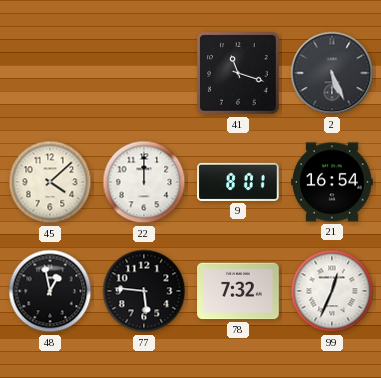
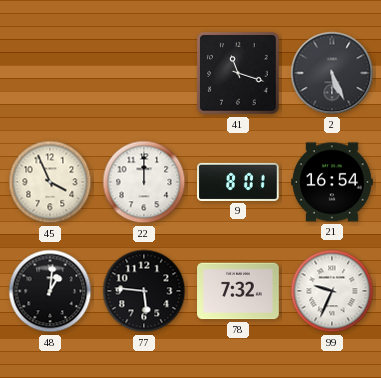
45: 4:08 -> 3:56
48: 12:58 -> 1:01
99: 12:34 -> 9:34
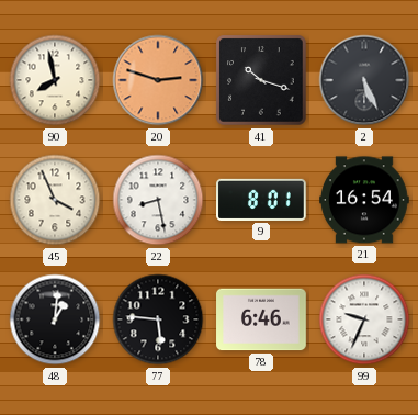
90: none -> 7:58
20: none -> 2:48
41: 11:18 -> 10:18
22: 12:00 -> 8:28
78: 7:32 -> 6:46
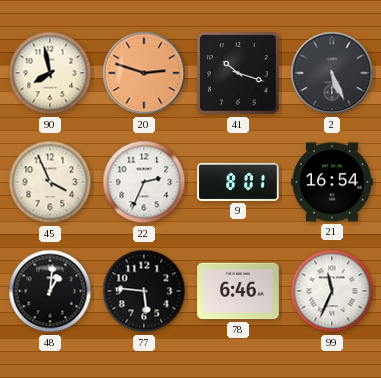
22: 8:28 -> 2:34
99: 9:34 -> 11:34
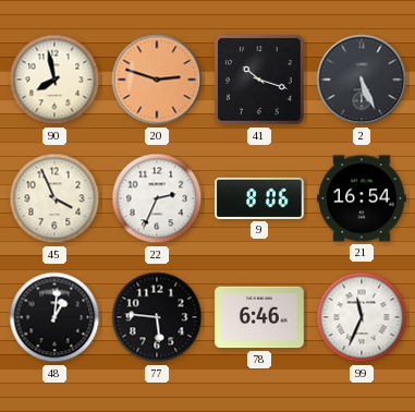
9: 8:01 -> 8:06
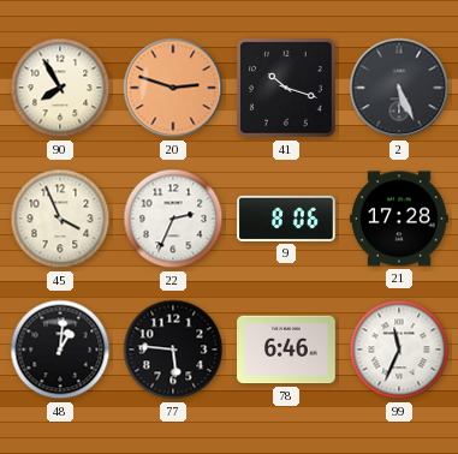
90: 7:58 -> 7:55
21: 16:54 -> 17:28
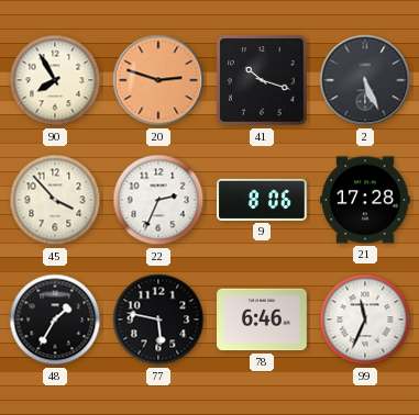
45: 3:56 -> 3:53
48: 1:01 -> 1:35
77: 5:46 -> 5:47
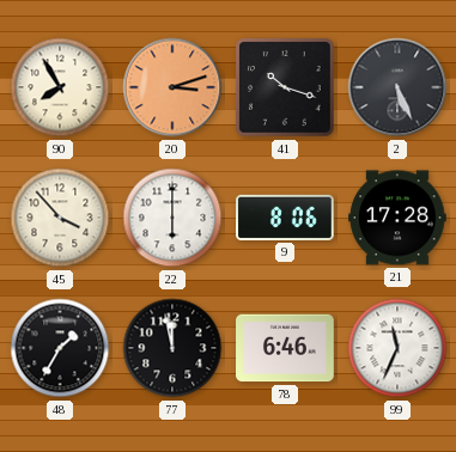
20: 2:48 -> 3:12
22: 2:34 -> 6:00
77: 5:47 -> 11:58
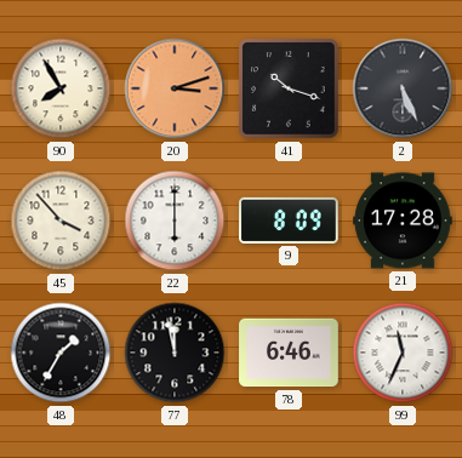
9: 8:06 -> 8:09
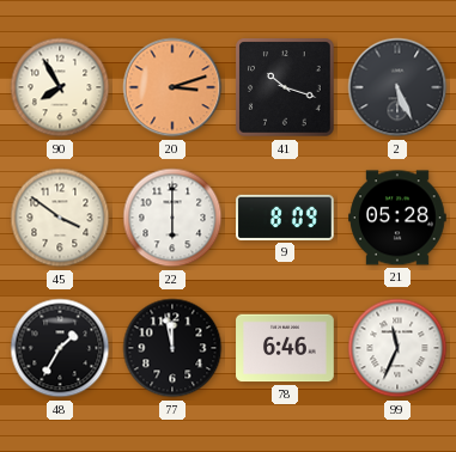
45: 3:53 -> 3:51
21: 17:28 -> 05:28
